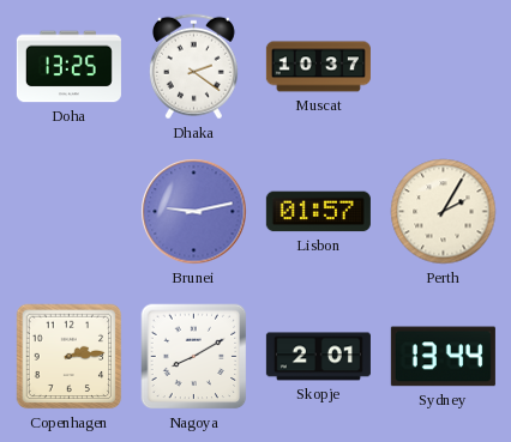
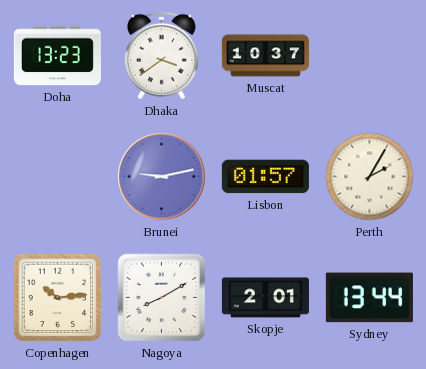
Doha: 13:25 -> 13:23
Dhaka: 2:21 -> 3:39
Copenhagen: 2:14 -> 10:14
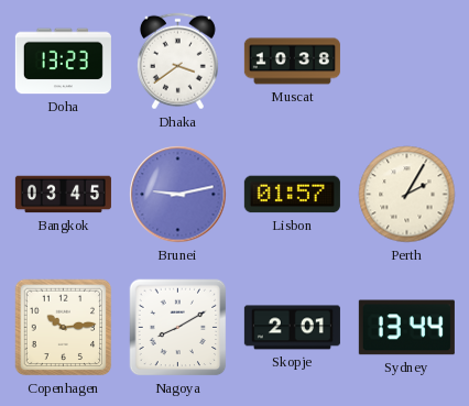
Muscat: 10:37 -> 10:38
Bangkok: none -> 03:45
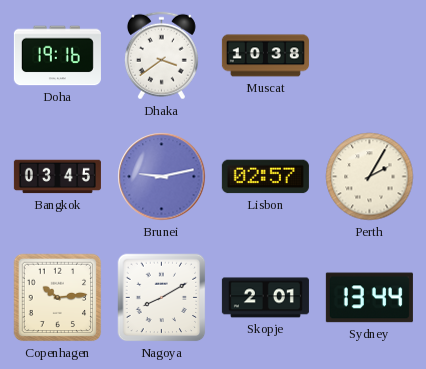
Doha: 13:23 -> 19:16
Lisbon: 01:57 -> 02:57
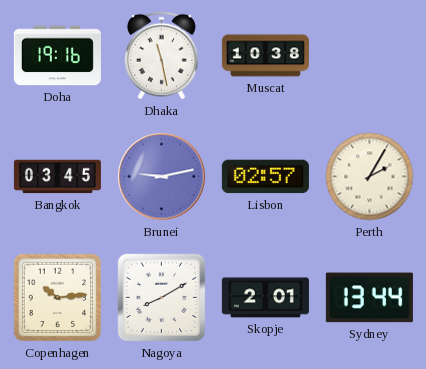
Dhaka: 3:39 -> 11:28
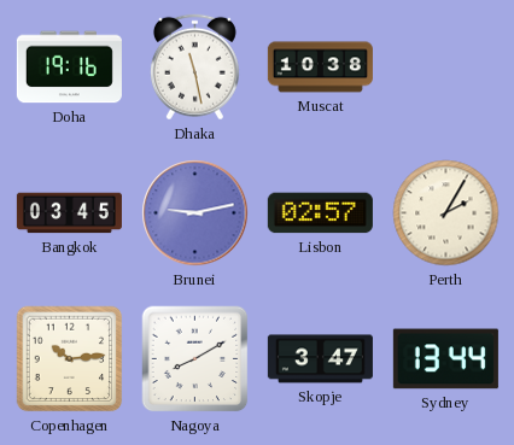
Skopje: 2:01 -> 3:47
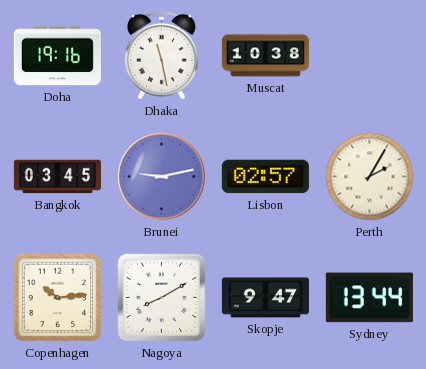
Skopje: 3:47 -> 9:47
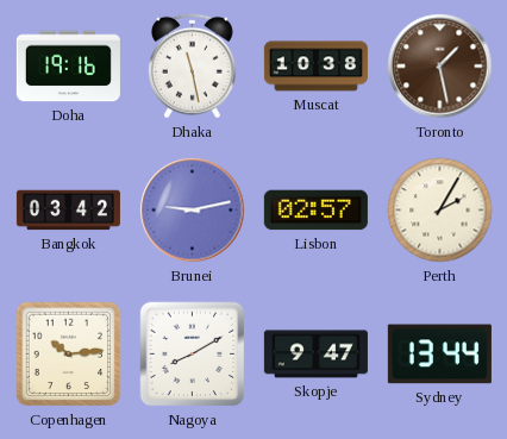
Toronto: none -> 1:28
Bangkok: 03:45 -> 03:42
